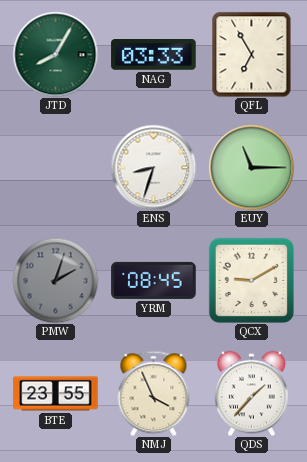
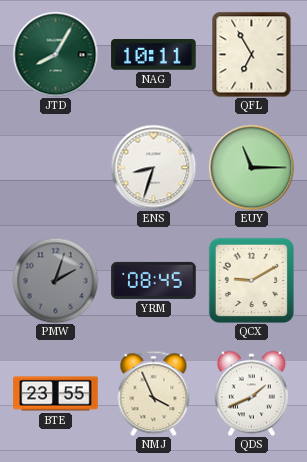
NAG: 03:33 -> 10:11
QDS: 1:37 -> 1:41
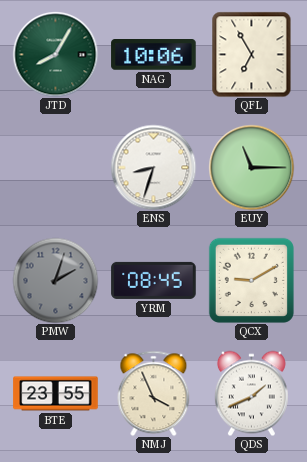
NAG: 10:11 -> 10:06
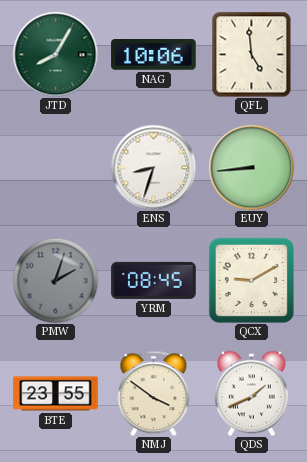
QFL: 6:55 -> 4:59
EUY: 11:15 -> 8:44
NMJ: 3:56 -> 3:51
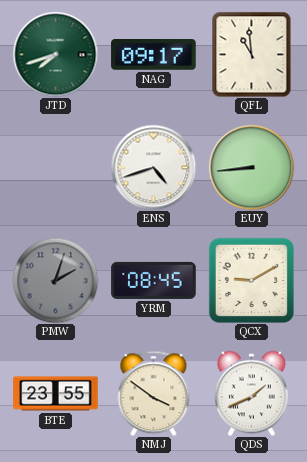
JTD: 8:05 -> 7:42
NAG: 10:06 -> 09:17
QFL: 4:59 -> 10:59
ENS: 8:33 -> 4:42
